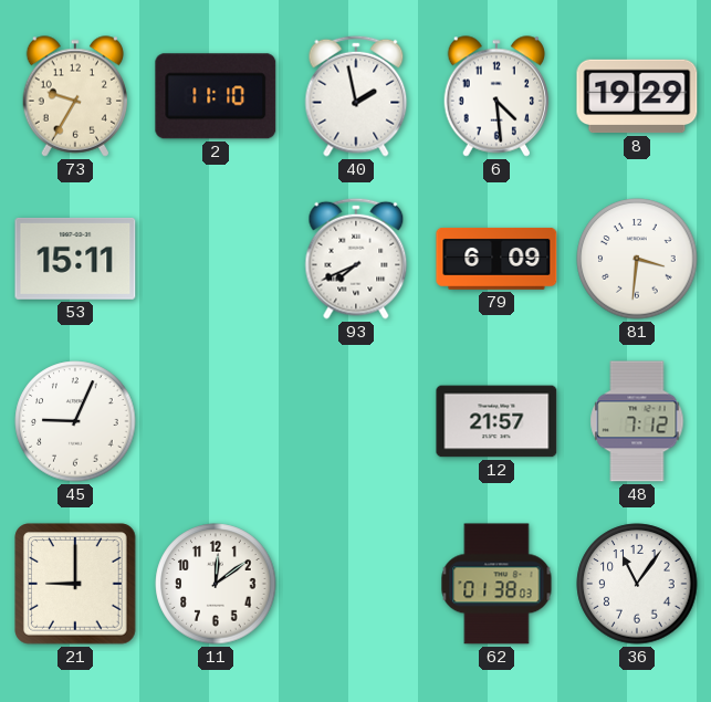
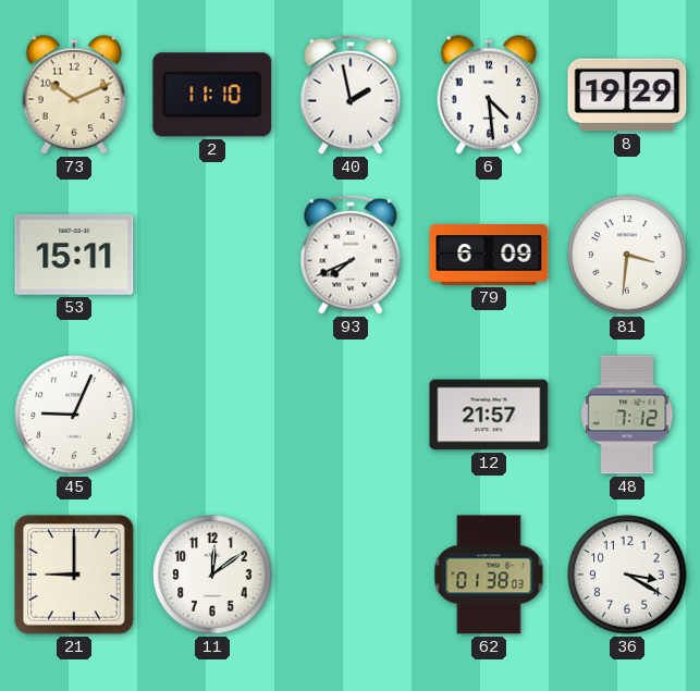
73: 9:35 -> 10:11
36: 11:06 -> 3:20
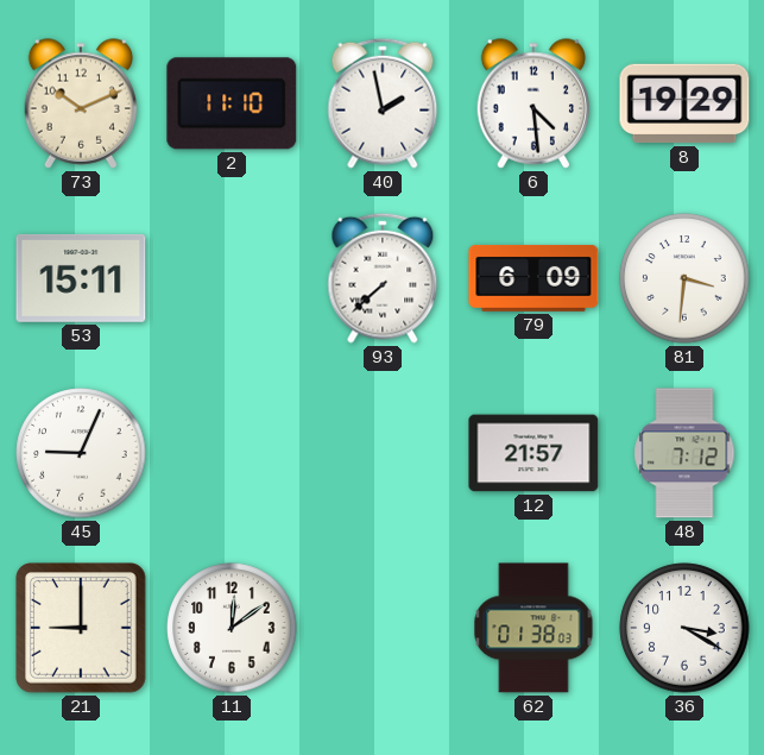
93: 7:41 -> 7:38
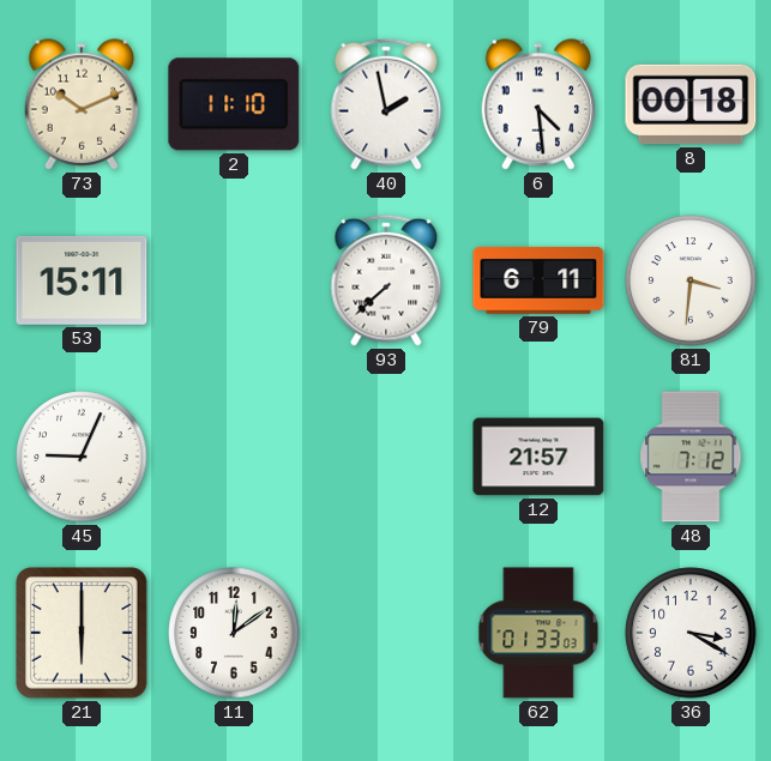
8: 19:29 -> 00:18
79: 6:09 -> 6:11
21: 9:00 -> 6:00
62: 01:38 -> 01:33
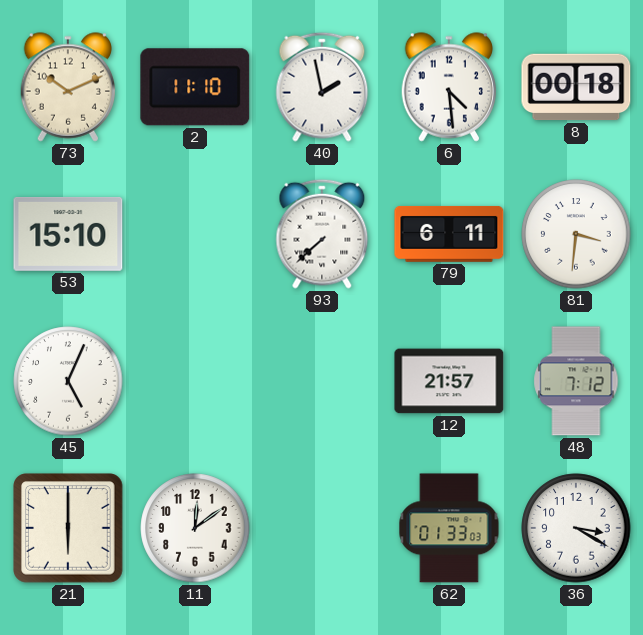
53: 15:11 -> 15:10
45: 9:04 -> 5:04
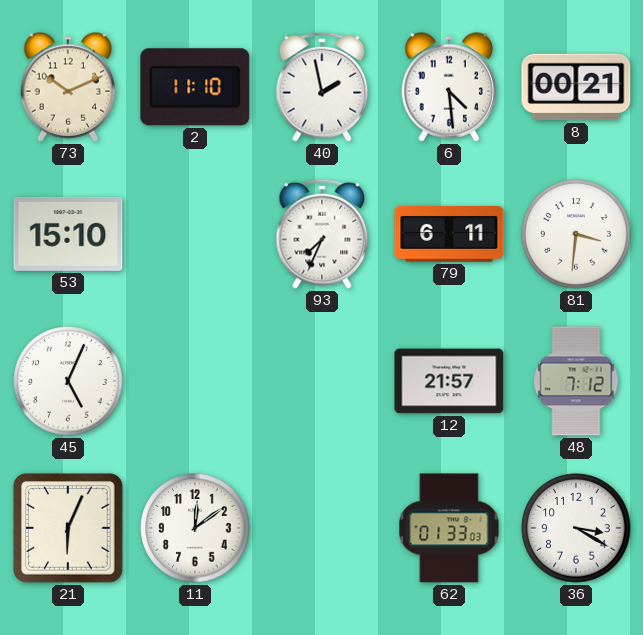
8: 00:18 -> 00:21
93: 7:38 -> 7:34
21: 6:00 -> 6:04
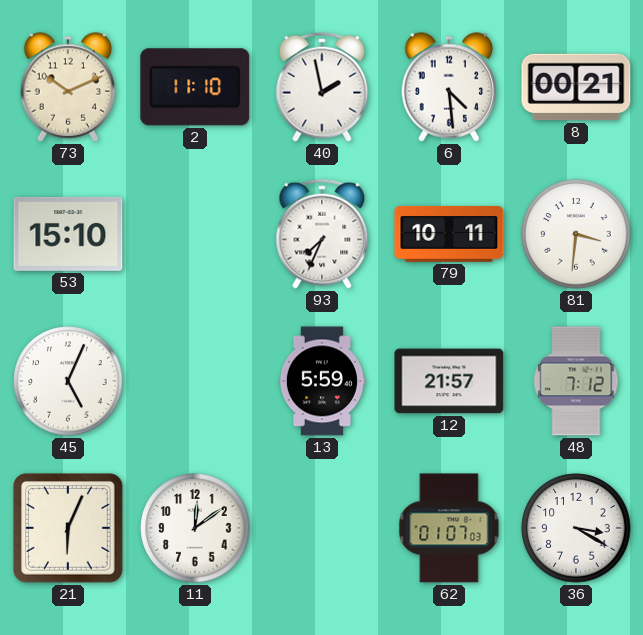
79: 6:11 -> 10:11
13: none -> 5:59
62: 01:33 -> 01:07
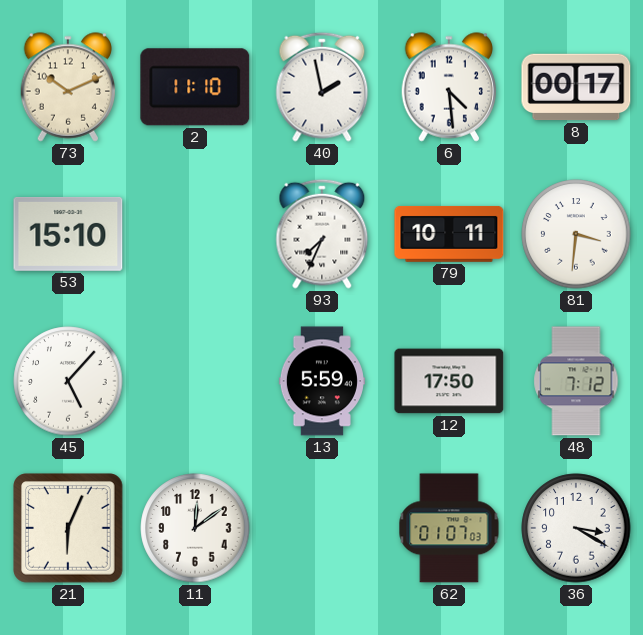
8: 00:21 -> 00:17
45: 5:04 -> 5:07
12: 21:57 -> 17:50
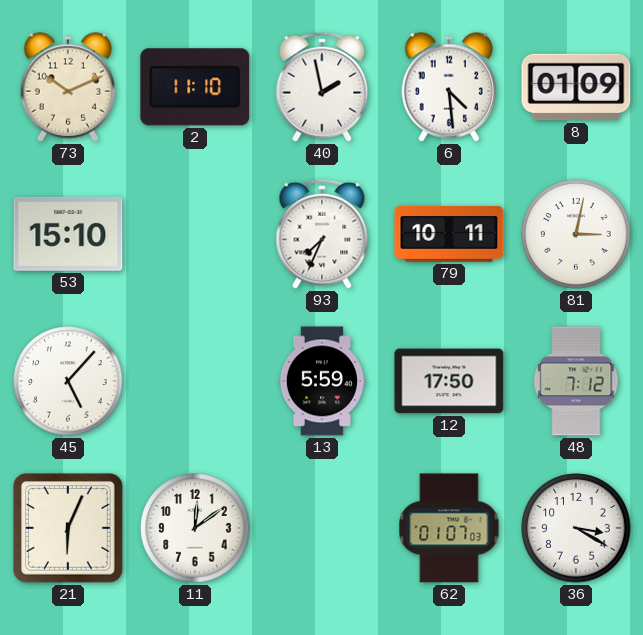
8: 00:17 -> 01:09
81: 3:31 -> 3:02
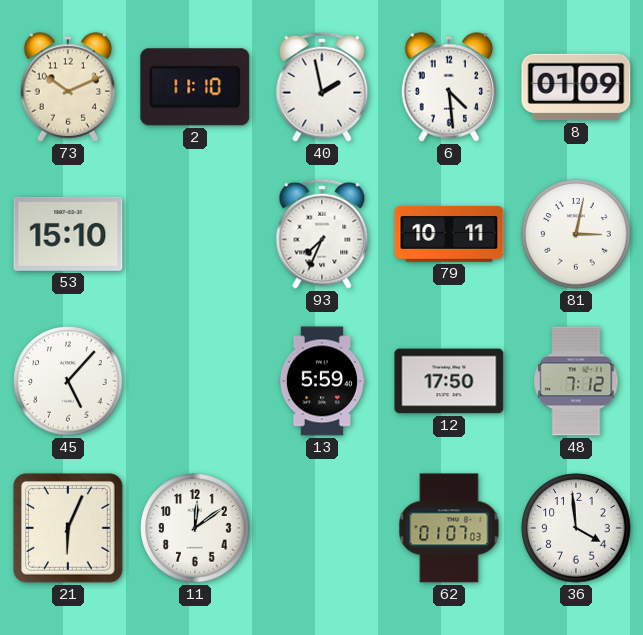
36: 3:20 -> 3:59
